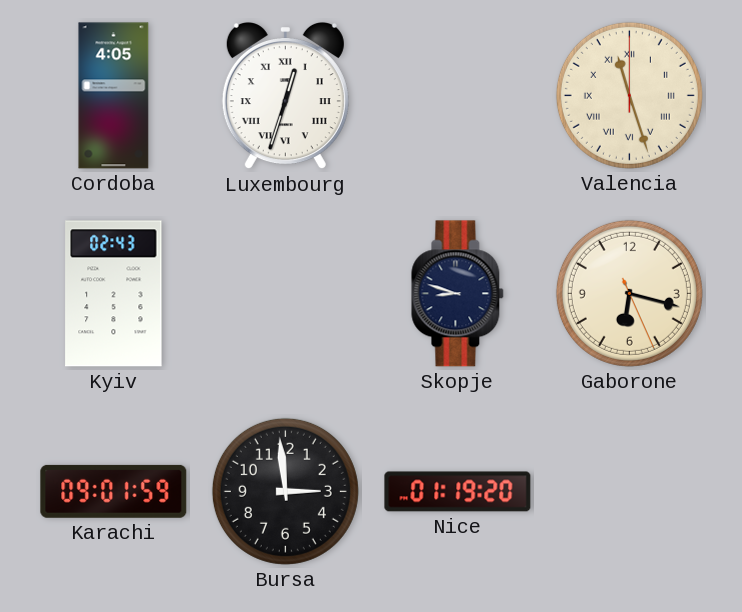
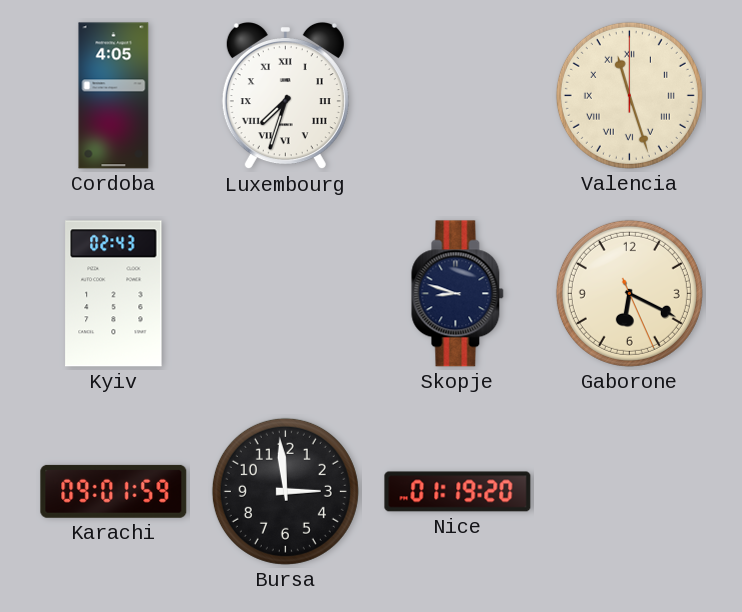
Luxembourg: 12:33 -> 7:33
Gaborone: 6:17 -> 6:19
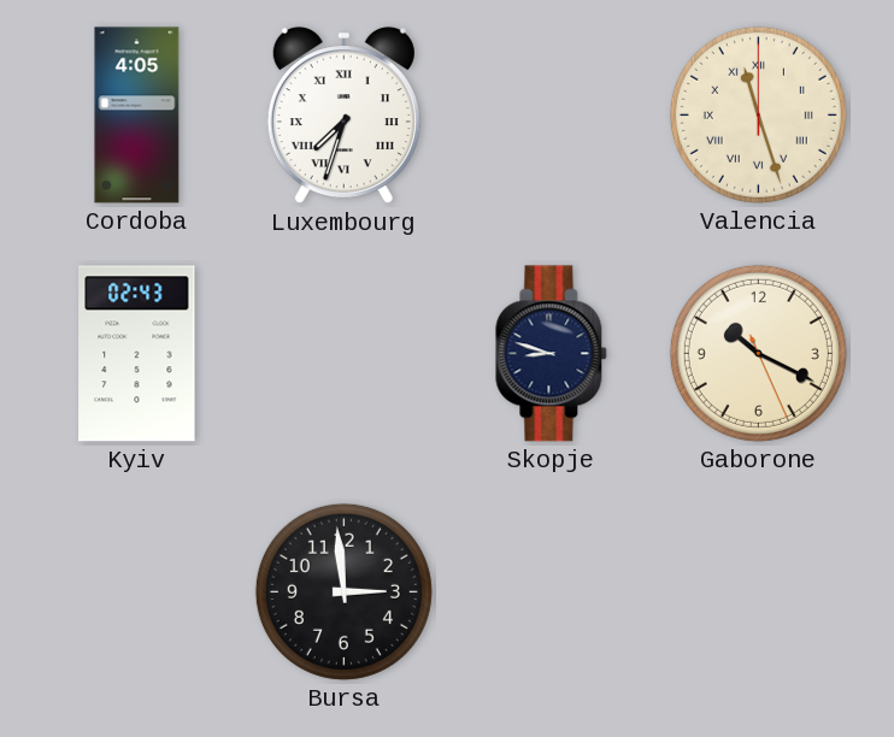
Gaborone: 6:19 -> 10:19
Karachi: 09:01 -> none
Nice: 01:19 -> none
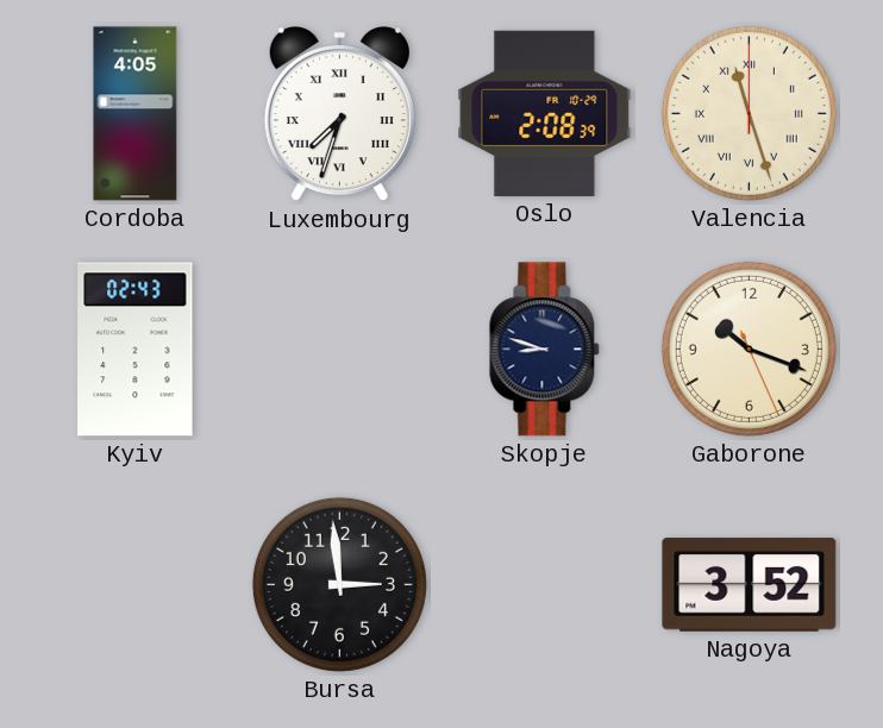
Oslo: none -> 2:08
Gaborone: 10:19 -> 10:18
Nagoya: none -> 3:52
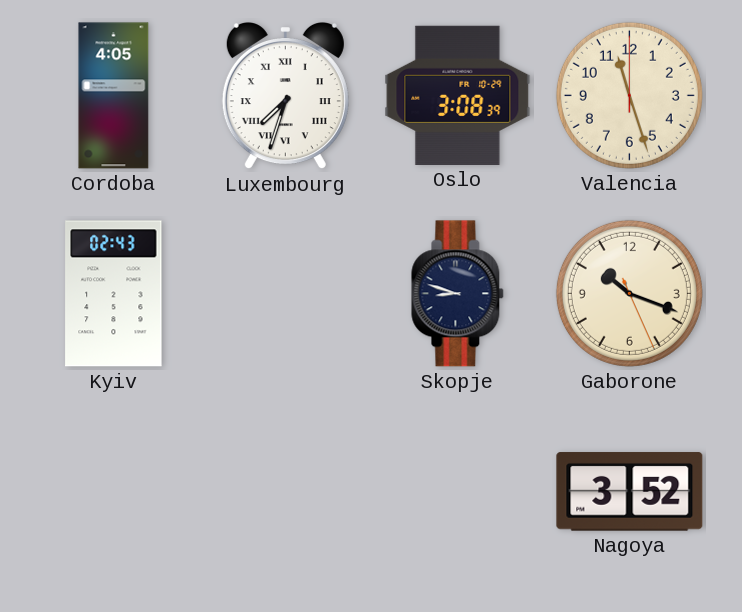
Oslo: 2:08 -> 3:08
Valencia numerals: Roman -> Arabic
Bursa: 2:59 -> none
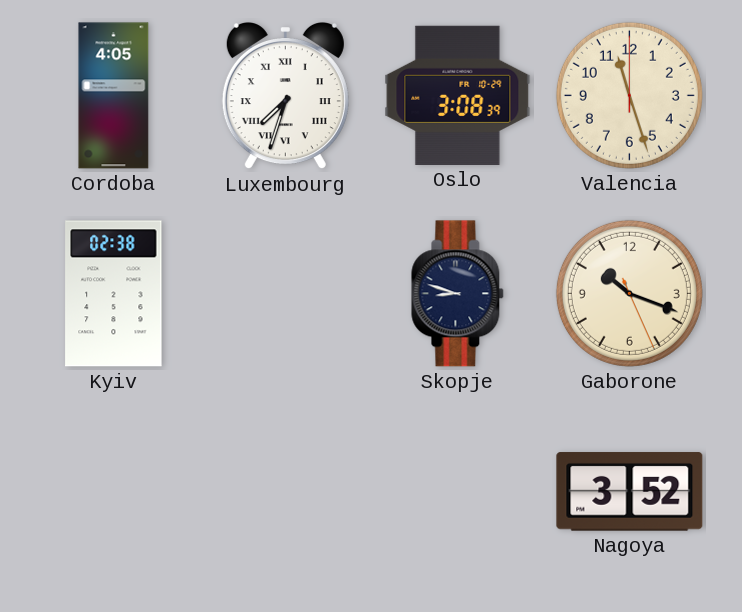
Kyiv: 02:43 -> 02:38
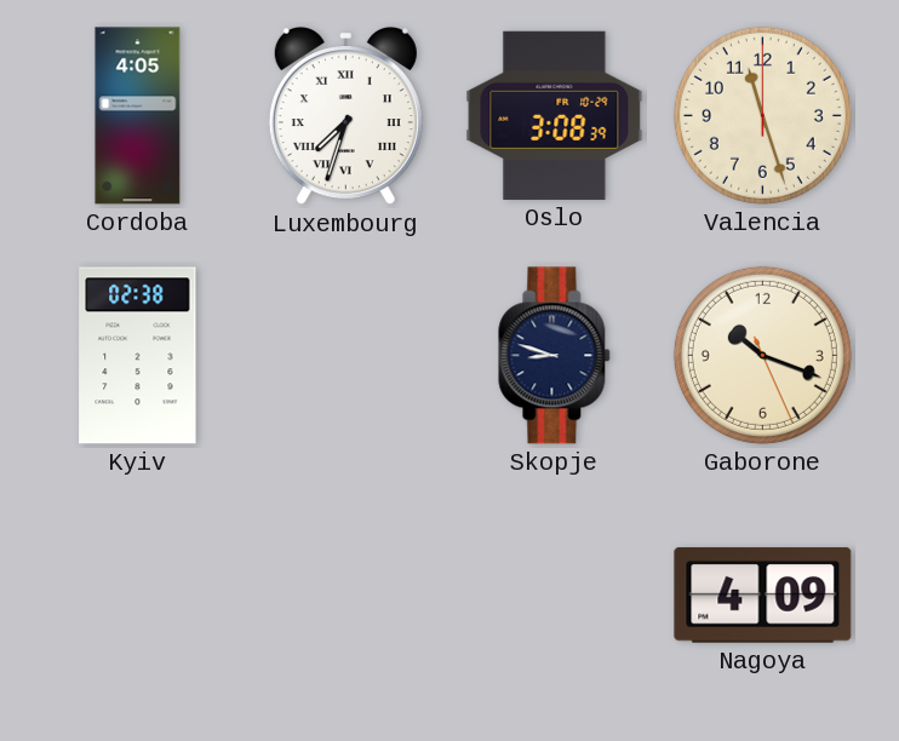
Nagoya: 3:52 -> 4:09
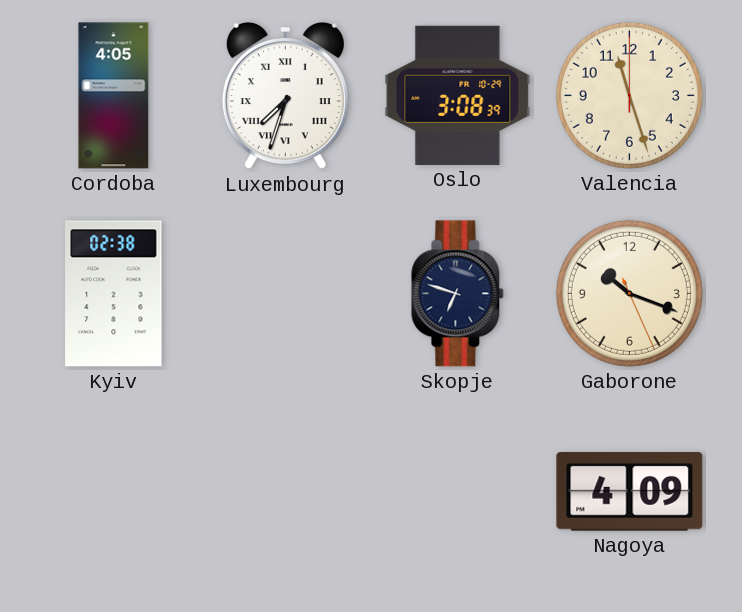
Skopje: 8:48 -> 6:48
